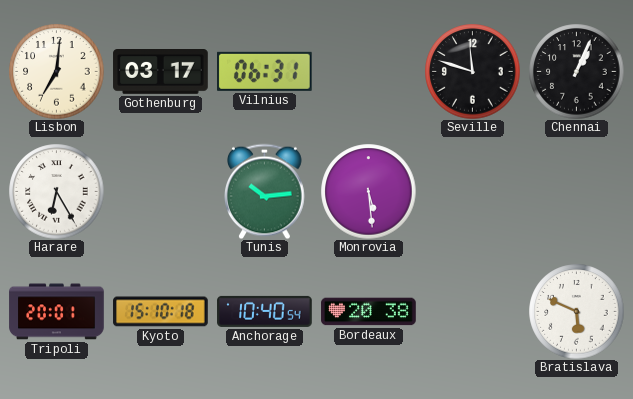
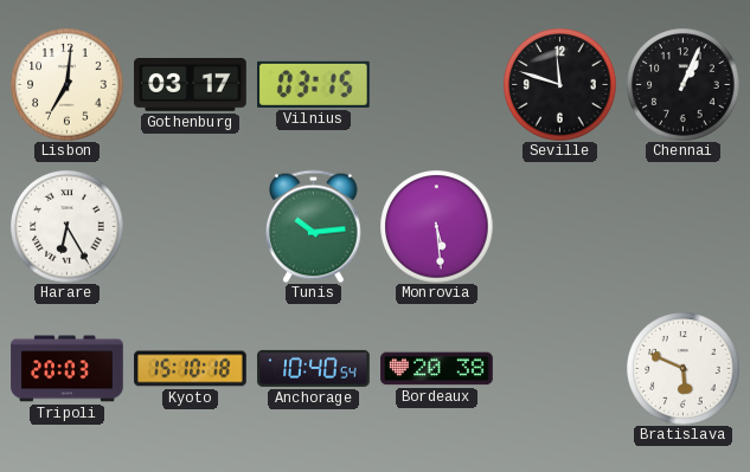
Vilnius: 06:31 -> 03:15
Tripoli: 20:01 -> 20:03
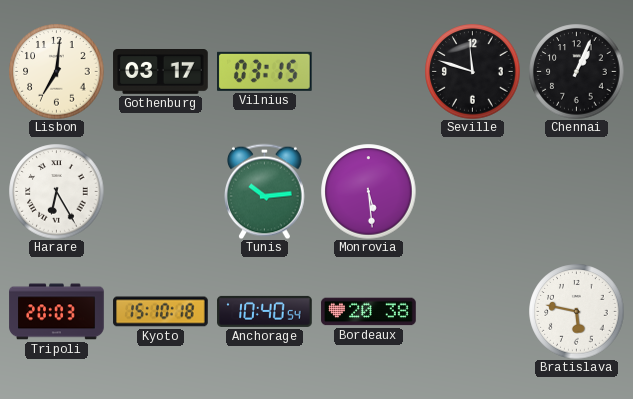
Bratislava: 5:49 -> 5:47
